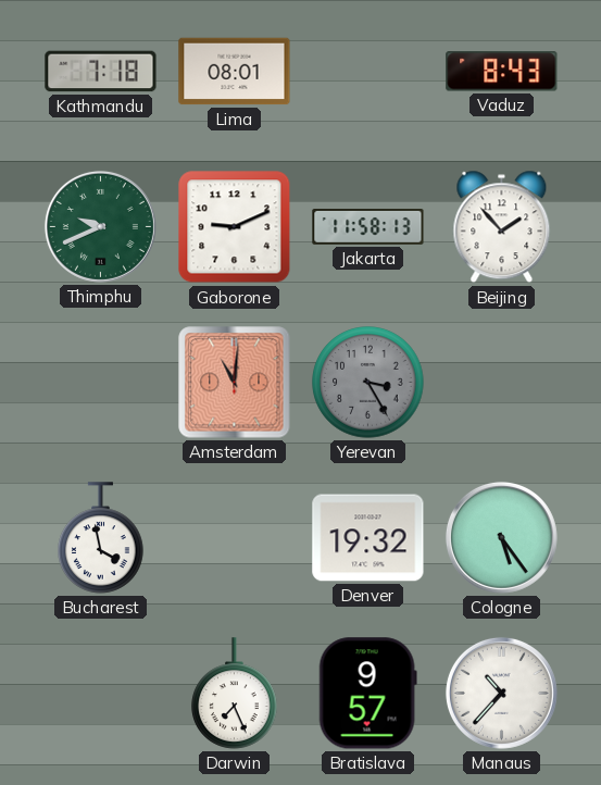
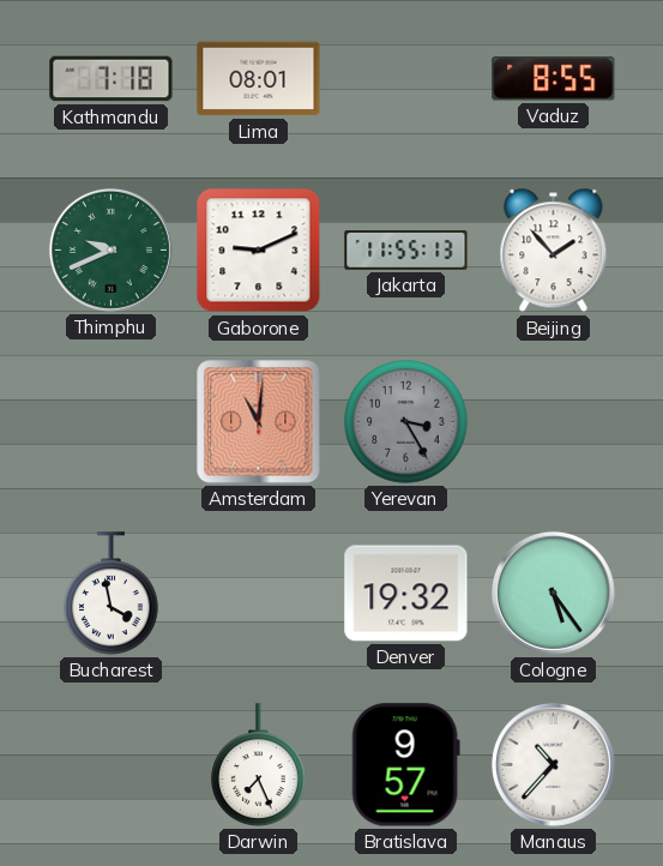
Vaduz: 8:43 -> 8:55
Jakarta: 11:58 -> 11:55
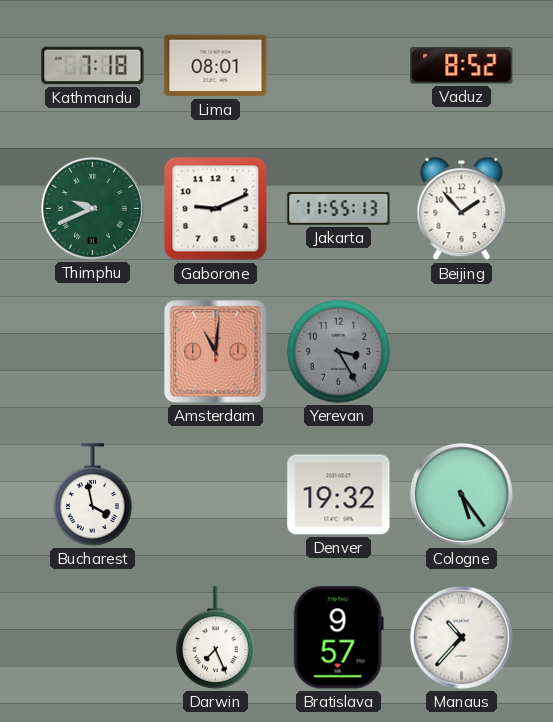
Vaduz: 8:55 -> 8:52
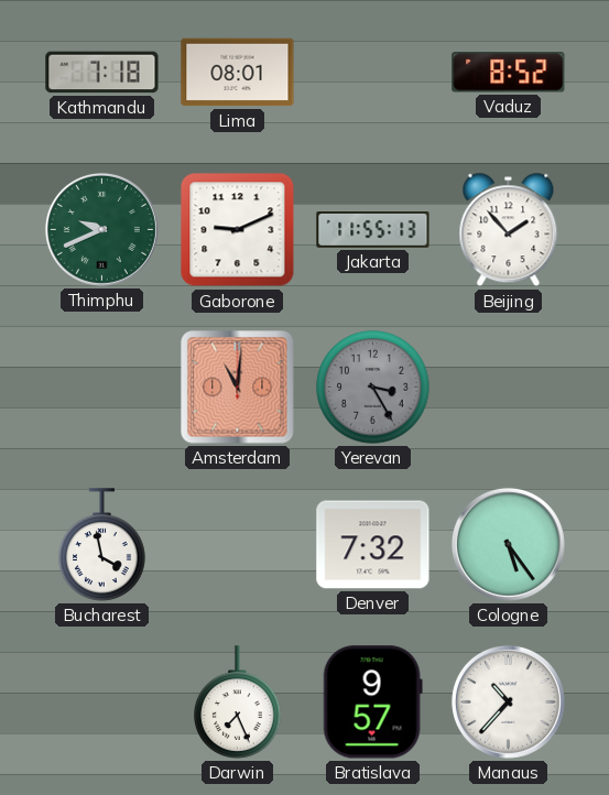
Denver: 19:32 -> 7:32
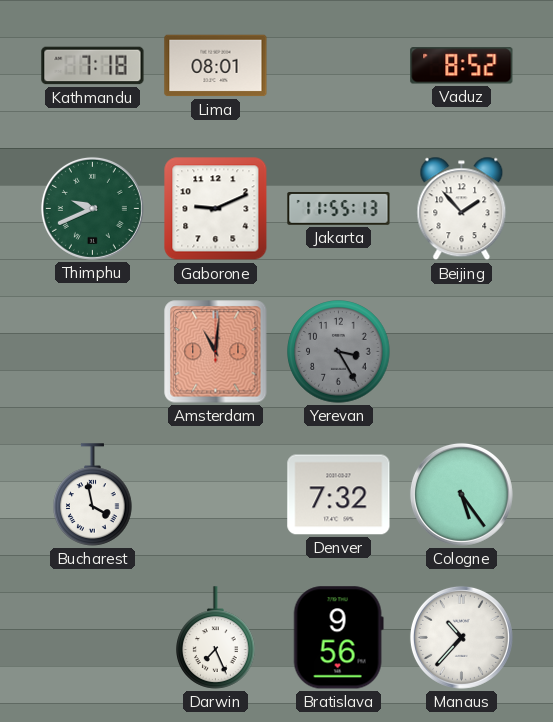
Bratislava: 9:57 -> 9:56
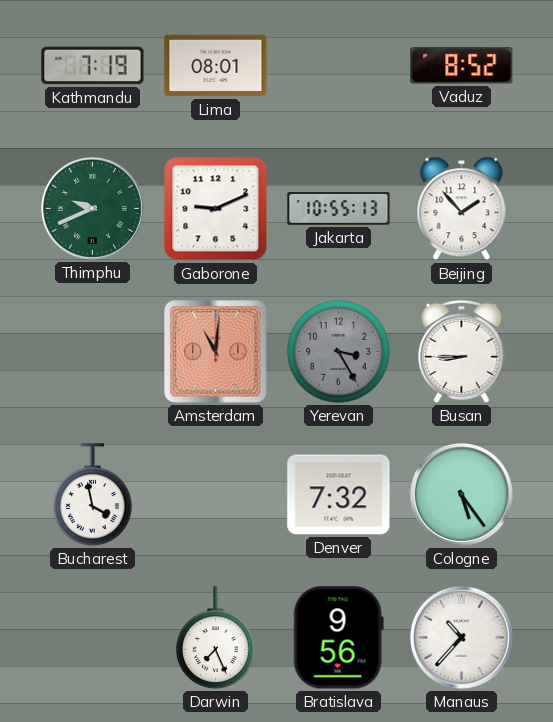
Kathmandu: 7:18 -> 7:19
Jakarta: 11:55 -> 10:55
Busan: none -> 8:45
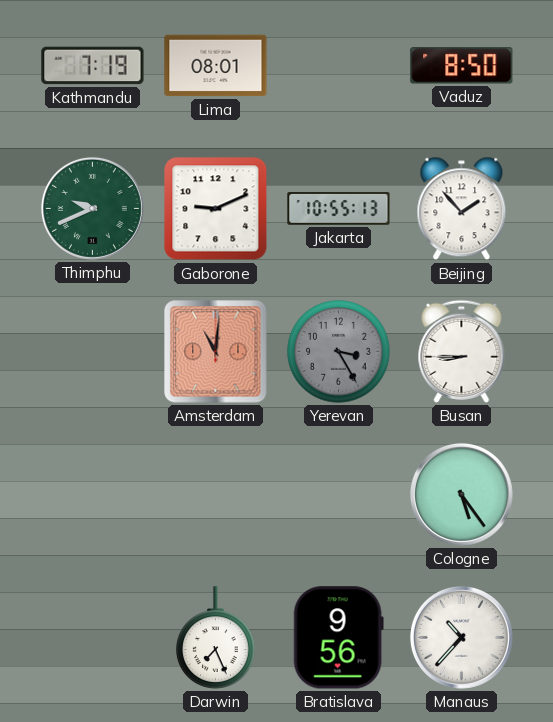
Vaduz: 8:52 -> 8:50
Bucharest: 3:58 -> none
Denver: 7:32 -> none
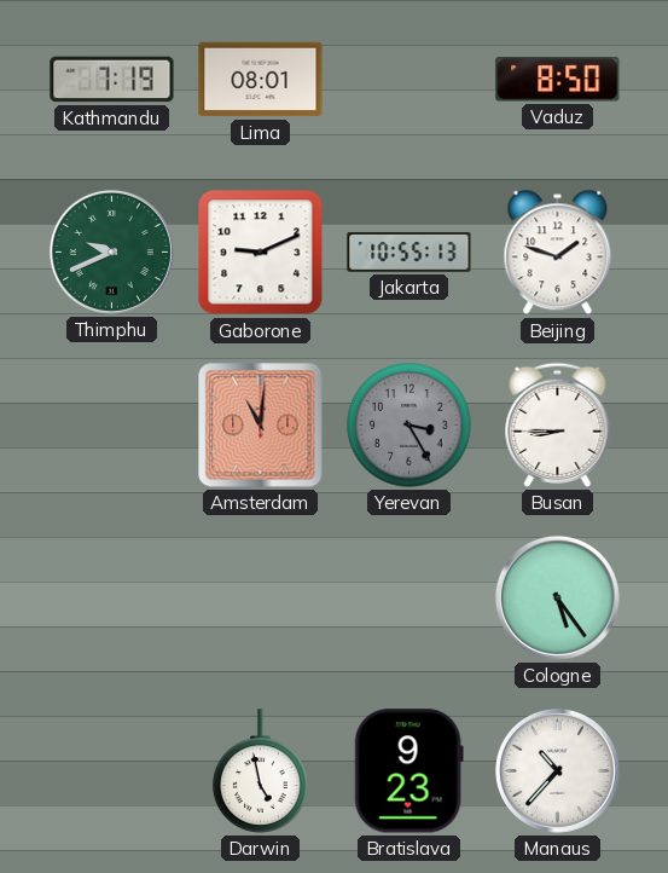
Beijing: 1:53 -> 1:48
Darwin: 7:26 -> 4:58
Bratislava: 9:56 -> 9:23
